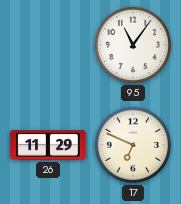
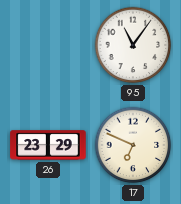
26: 11:29 -> 23:29
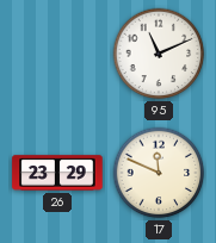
95: 11:06 -> 11:11
17: 6:49 -> 11:49
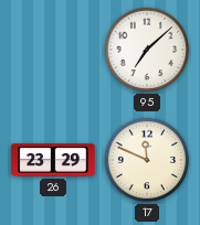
95: 11:11 -> 7:08
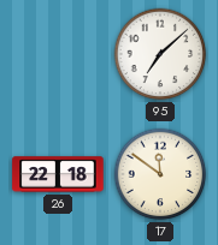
26: 23:29 -> 22:18
17: 11:49 -> 11:51
